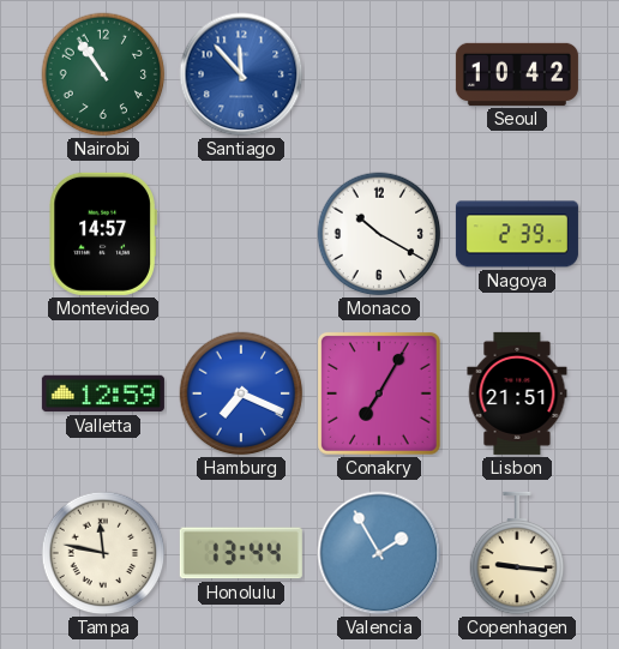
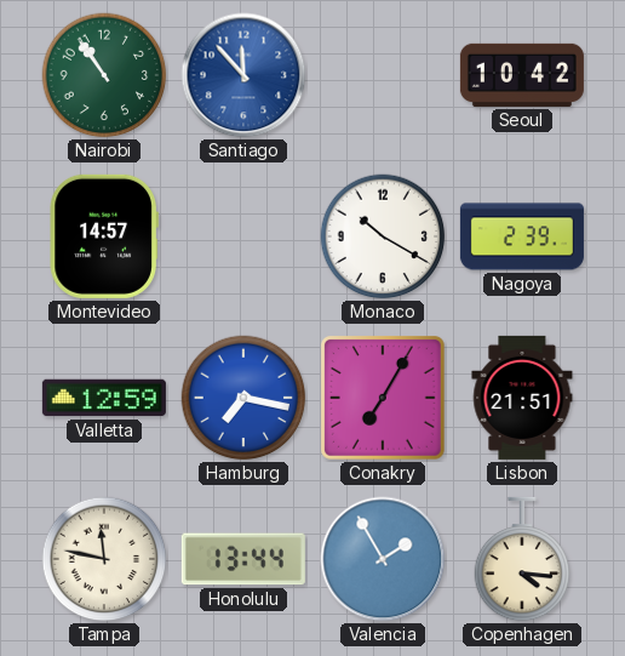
Hamburg: 7:19 -> 7:17
Copenhagen: 9:16 -> 4:16
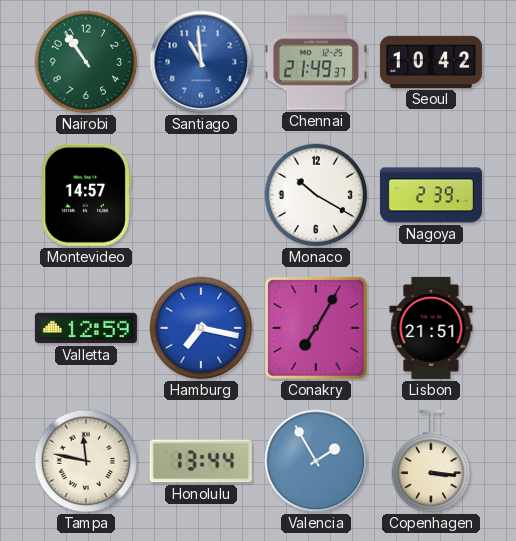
Santiago: 11:53 -> 10:59
Chennai: none -> 21:49
Copenhagen: 4:16 -> 3:16
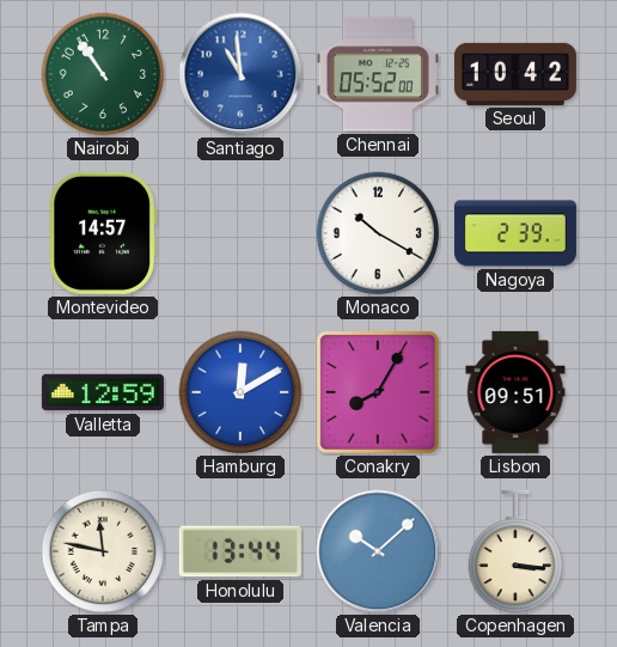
Chennai: 21:49 -> 05:52
Hamburg: 7:17 -> 12:10
Conakry: 7:05 -> 8:05
Lisbon: 21:51 -> 09:51
Valencia: 1:55 -> 10:08
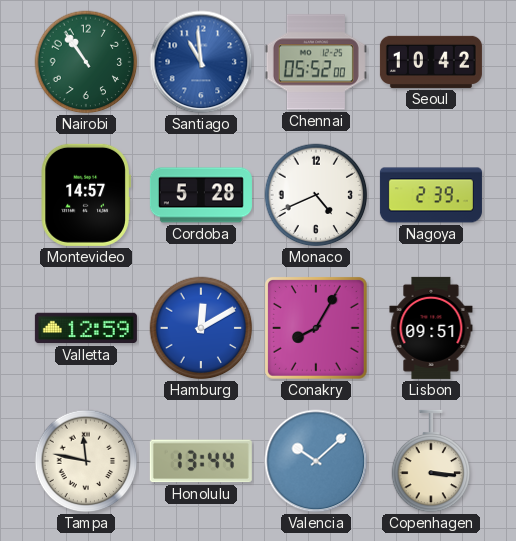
Cordoba: none -> 5:28
Monaco: 10:20 -> 4:41
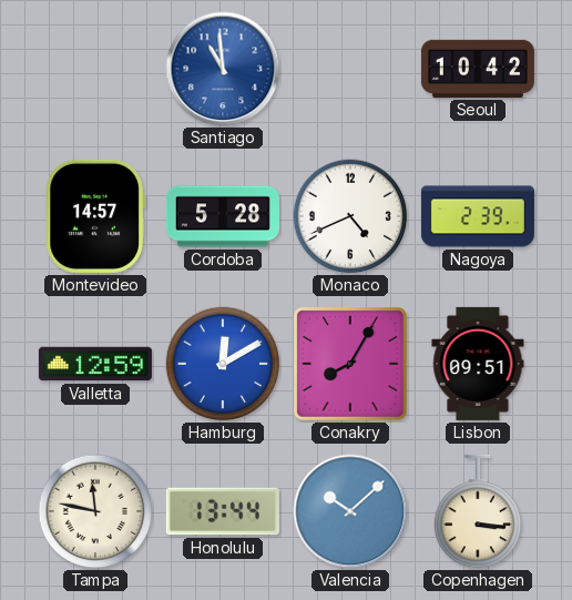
Nairobi: 10:54 -> none
Chennai: 05:52 -> none
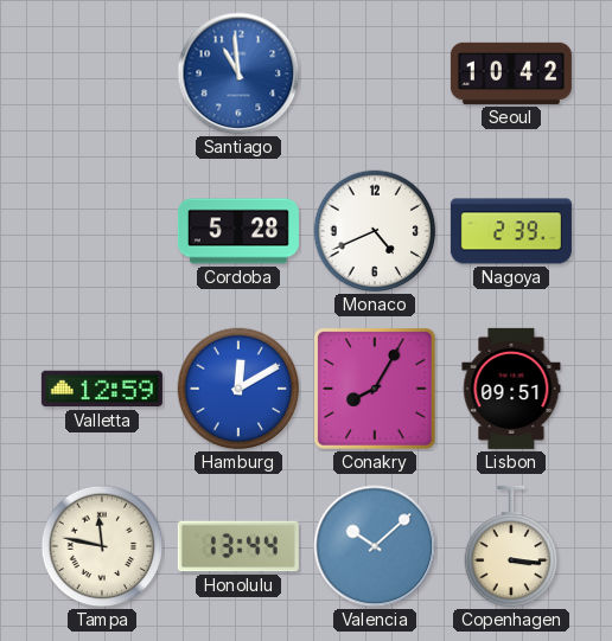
Montevideo: 14:57 -> none
